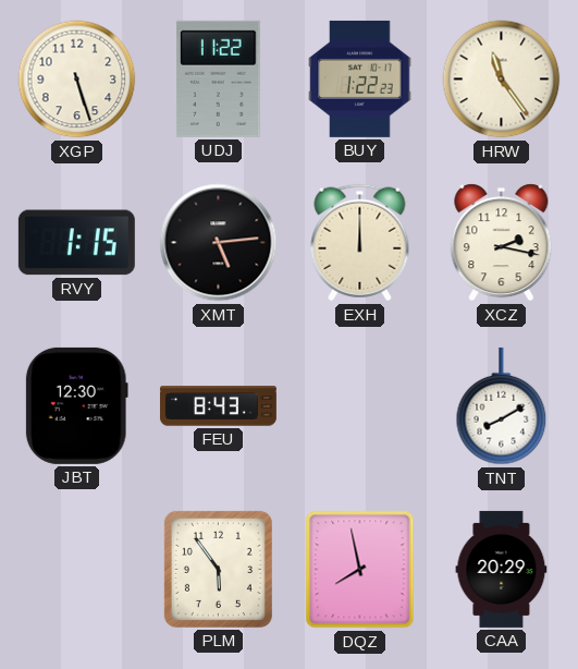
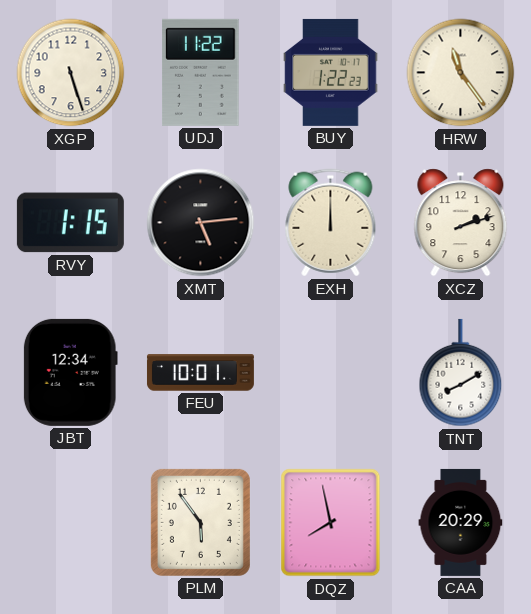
XCZ: 2:17 -> 2:12
JBT: 12:30 -> 12:34
FEU: 8:43 -> 10:01
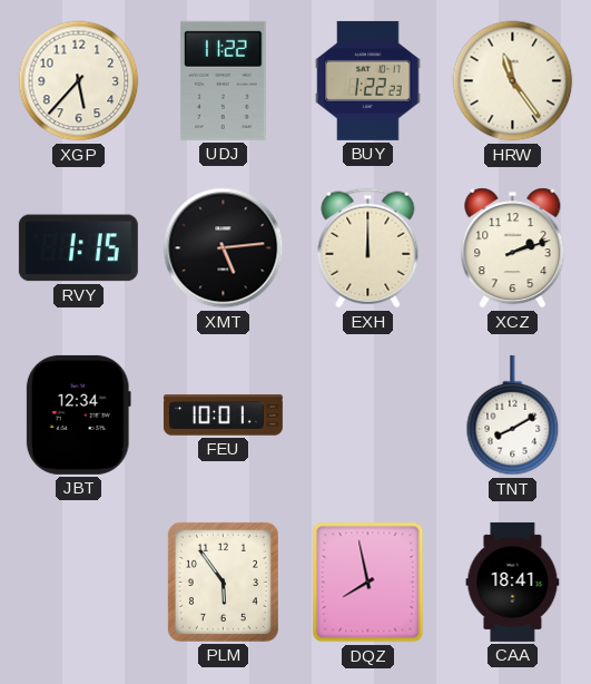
XGP: 5:27 -> 5:37
CAA: 20:29 -> 18:41
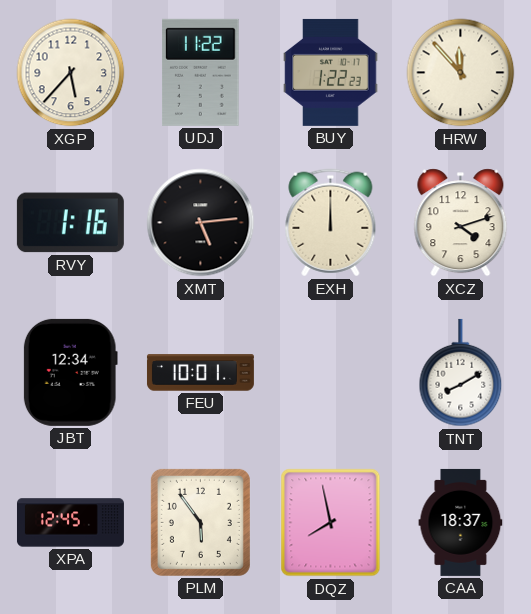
HRW: 11:24 -> 11:53
RVY: 1:15 -> 1:16
XCZ: 2:12 -> 4:12
XPA: none -> 12:45
CAA: 18:41 -> 18:37
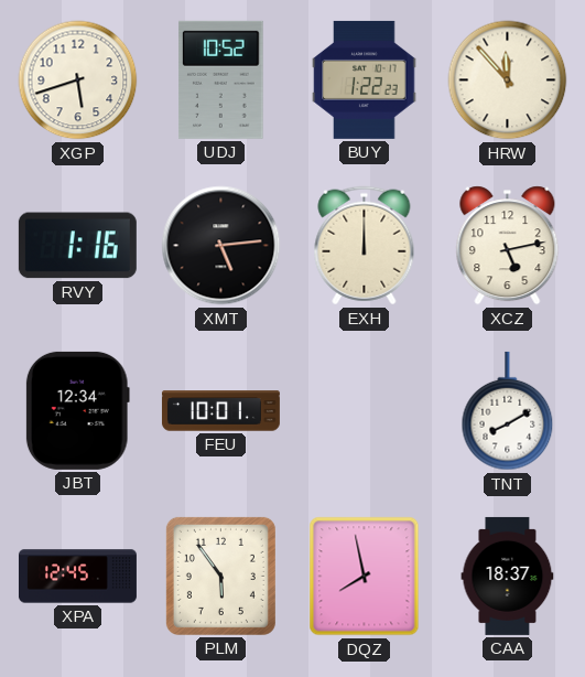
XGP: 5:37 -> 5:42
UDJ: 11:22 -> 10:52
XCZ: 4:12 -> 5:13
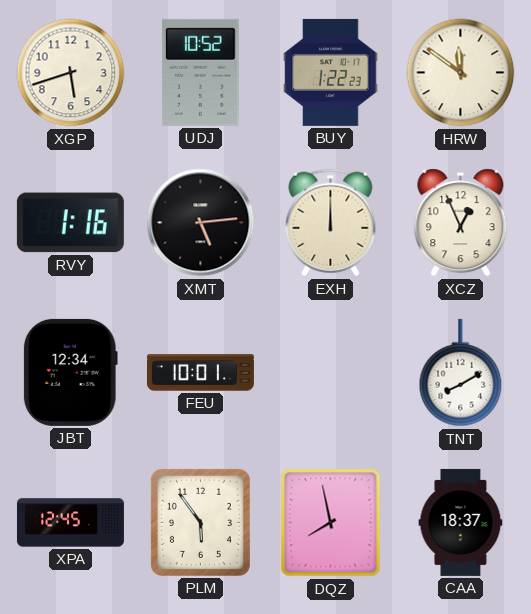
HRW: 11:53 -> 11:51
XCZ: 5:13 -> 12:56
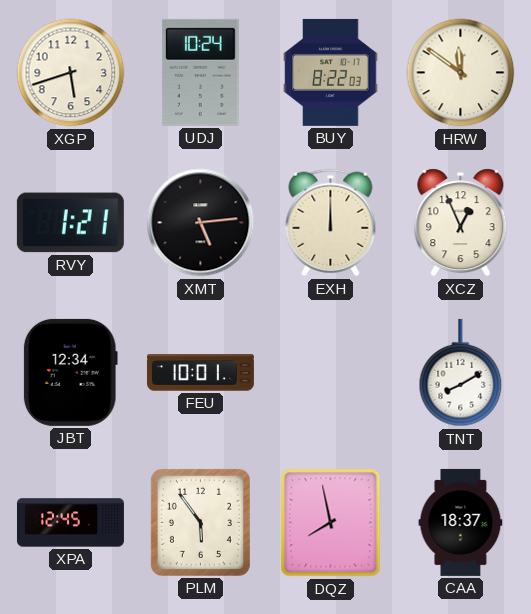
UDJ: 10:52 -> 10:24
BUY: 1:22 -> 8:22
RVY: 1:16 -> 1:21
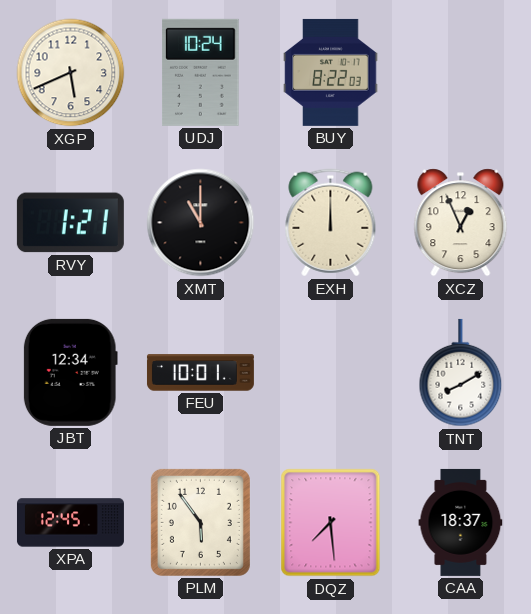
XGP: 5:42 -> 5:41
HRW: 11:51 -> none
XMT: 5:14 -> 11:00
DQZ: 7:58 -> 7:29
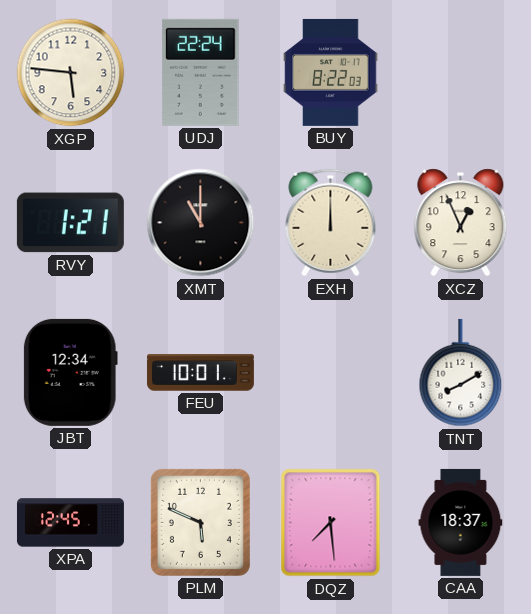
XGP: 5:41 -> 5:46
UDJ: 10:24 -> 22:24
PLM: 5:54 -> 5:49
